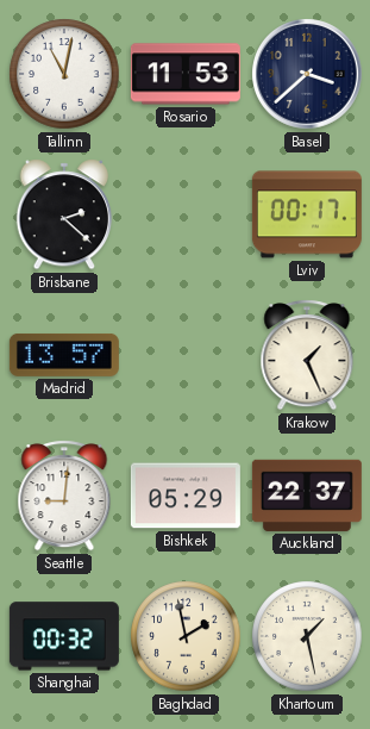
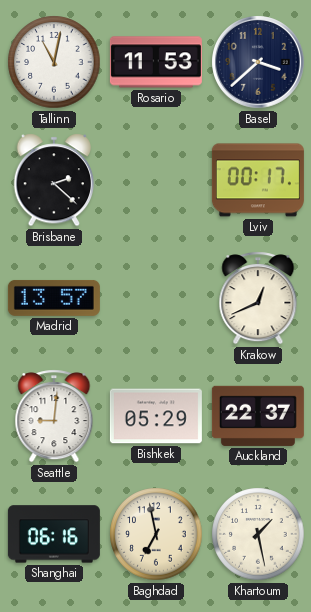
Krakow: 1:26 -> 12:41
Shanghai: 00:32 -> 06:16
Baghdad: 1:58 -> 6:58
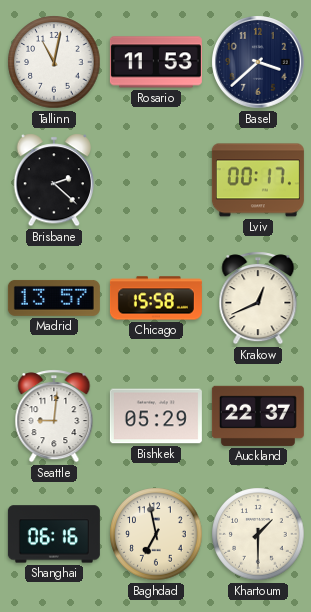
Chicago: none -> 15:58
Khartoum: 1:28 -> 1:30
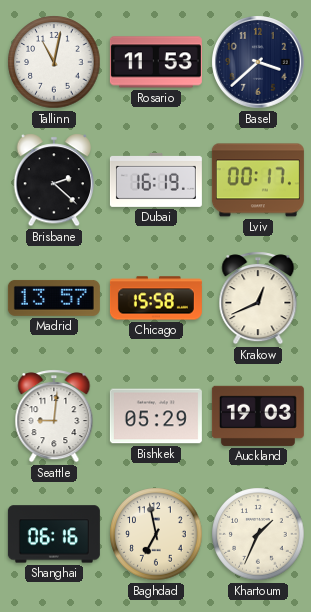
Dubai: none -> 16:19
Auckland: 22:37 -> 19:03
Khartoum: 1:30 -> 1:34
